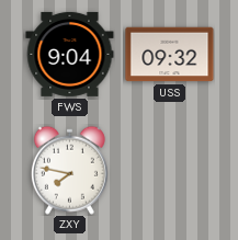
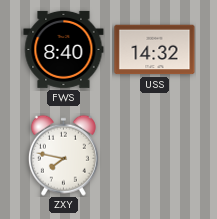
FWS: 9:04 -> 8:40
USS: 09:32 -> 14:32
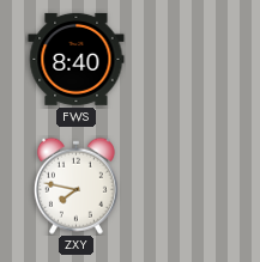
USS: 14:32 -> none
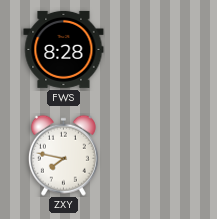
FWS: 8:40 -> 8:28
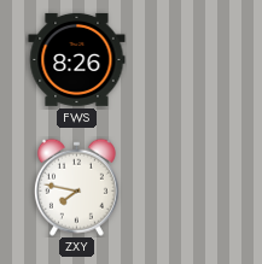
FWS: 8:28 -> 8:26
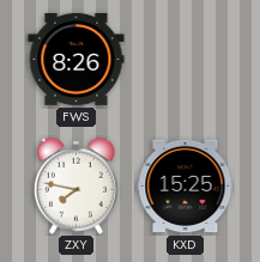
KXD: none -> 15:25
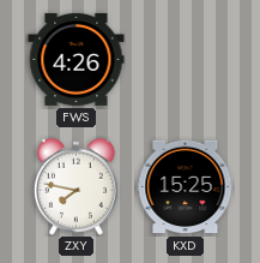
FWS: 8:26 -> 4:26
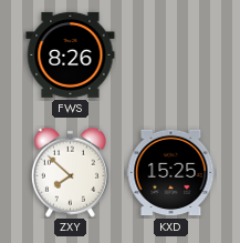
FWS: 4:26 -> 8:26
ZXY: 7:47 -> 7:52
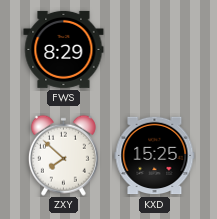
FWS: 8:26 -> 8:29
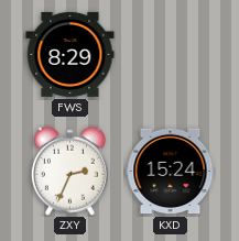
ZXY: 7:52 -> 2:34
KXD: 15:25 -> 15:24
